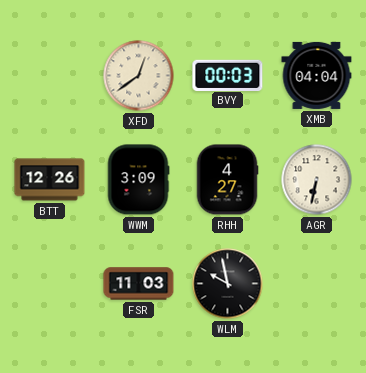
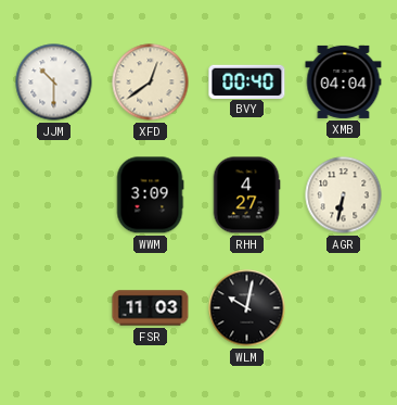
JJM: none -> 10:30
BVY: 00:03 -> 00:40
BTT: 12:26 -> none
WLM: 9:58 -> 10:02
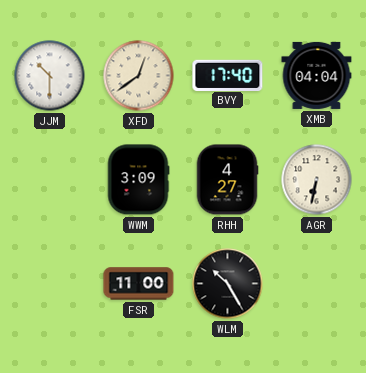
BVY: 00:40 -> 17:40
FSR: 11:03 -> 11:00
WLM: 10:02 -> 10:25
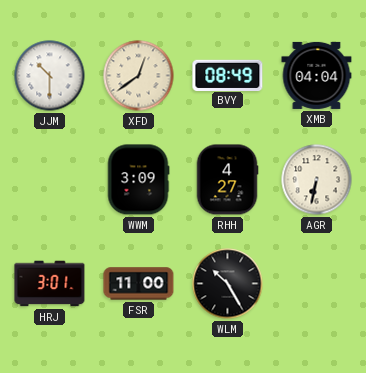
BVY: 17:40 -> 08:49
HRJ: none -> 3:01
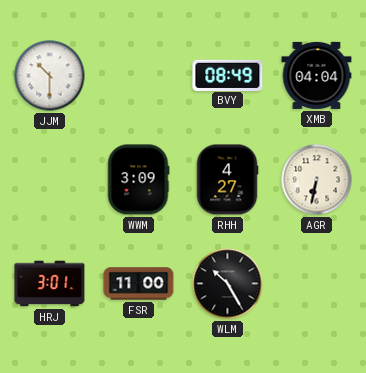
XFD: 12:39 -> none
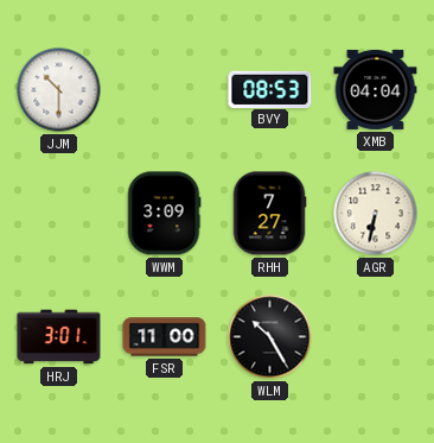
BVY: 08:49 -> 08:53
RHH: 4:27 -> 7:27
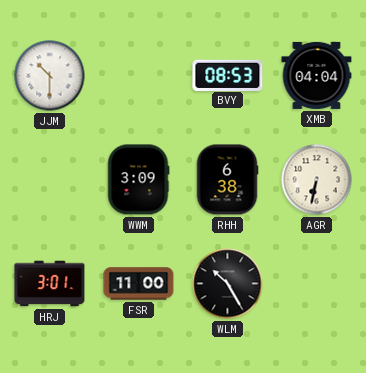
RHH: 7:27 -> 6:38
